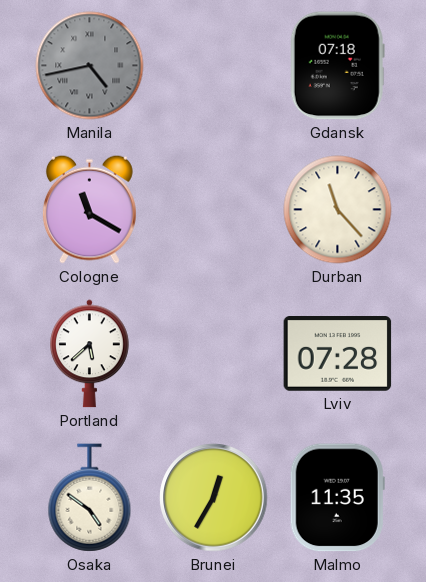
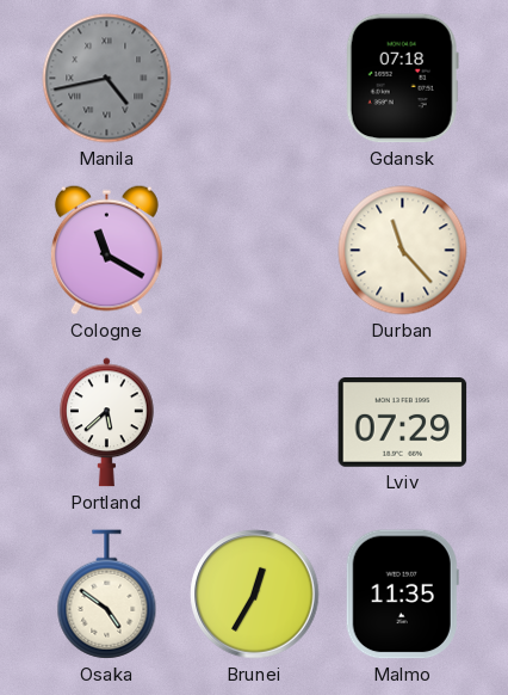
Lviv: 07:28 -> 07:29
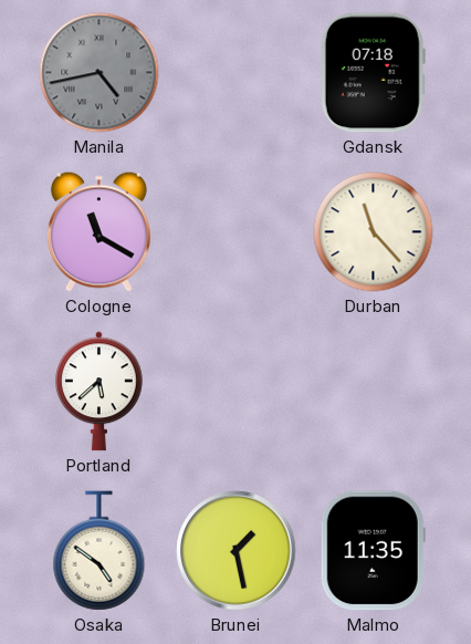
Lviv: 07:29 -> none
Brunei: 12:35 -> 1:28
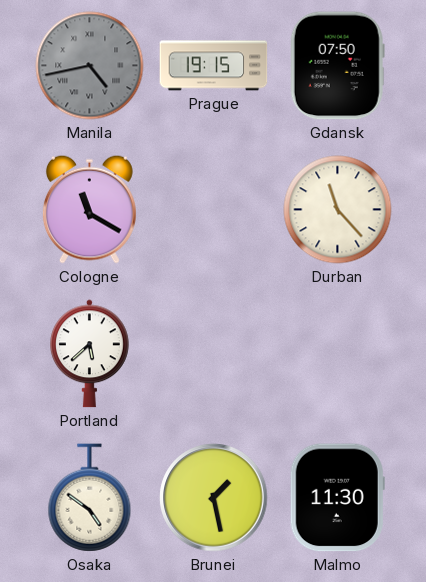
Prague: none -> 19:15
Gdansk: 07:18 -> 07:50
Malmo: 11:35 -> 11:30
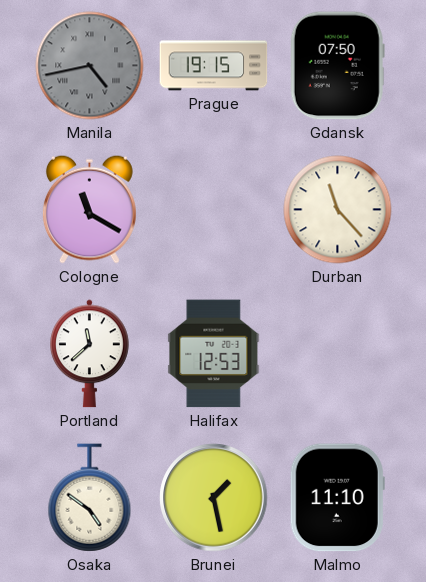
Portland: 5:38 -> 11:38
Halifax: none -> 12:53
Malmo: 11:30 -> 11:10
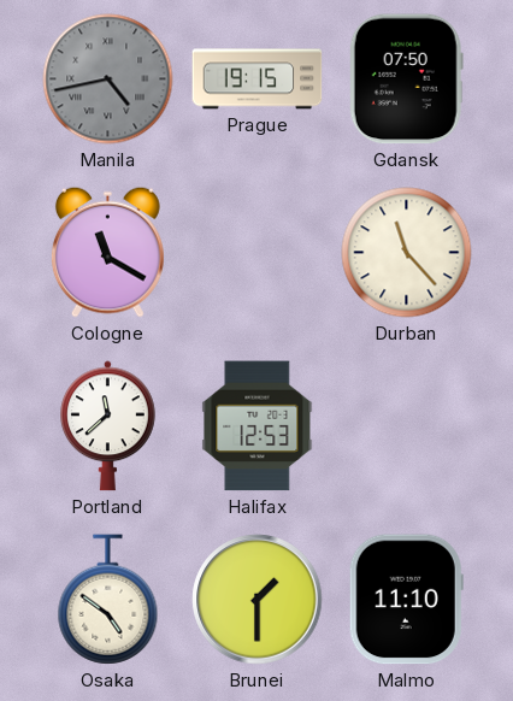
Brunei: 1:28 -> 1:30
